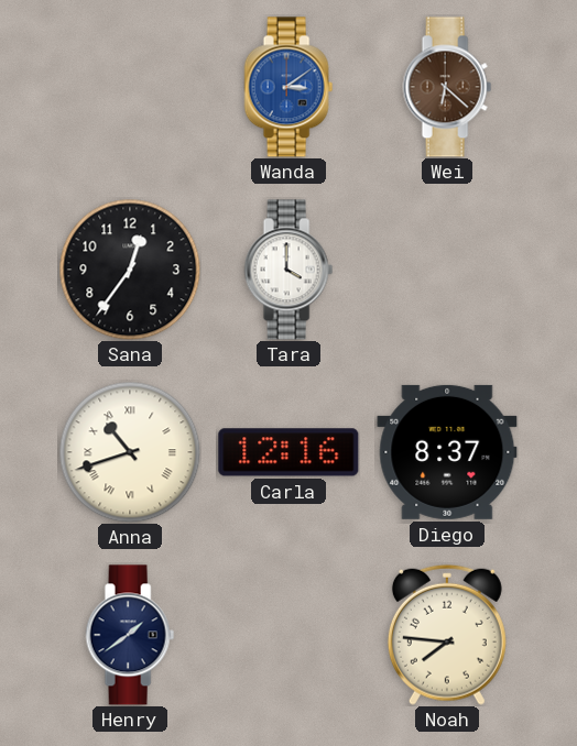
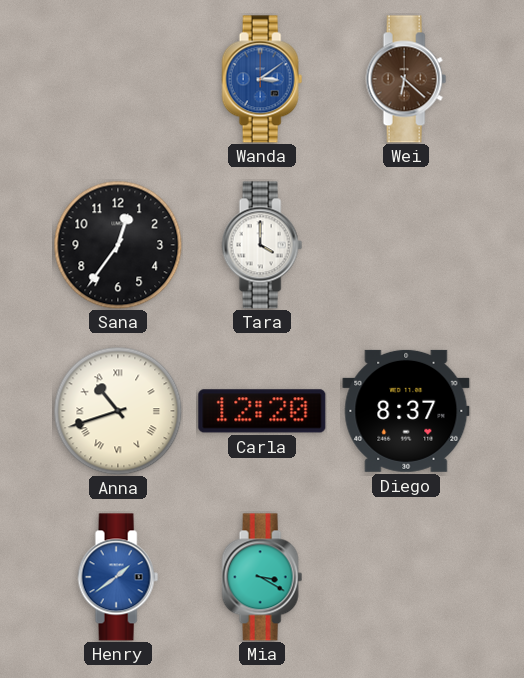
Carla: 12:16 -> 12:20
Henry dial: navy -> blue
Mia: none -> 3:20
Noah: 7:46 -> none
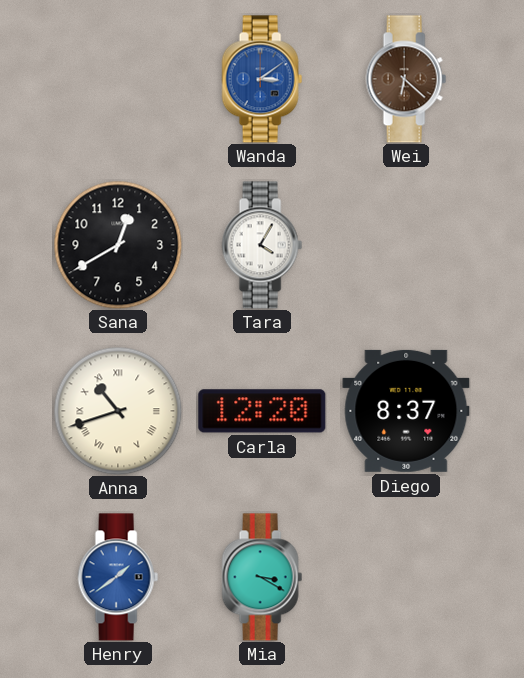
Sana: 12:36 -> 12:40
Tara: 4:00 -> 4:05
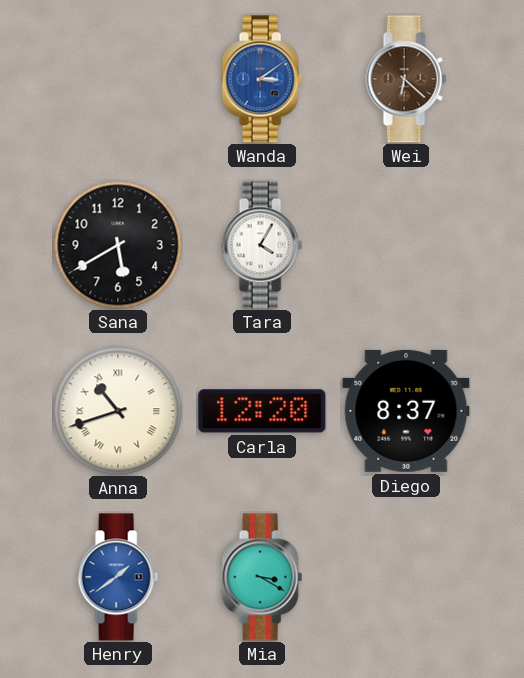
Sana: 12:40 -> 5:40
